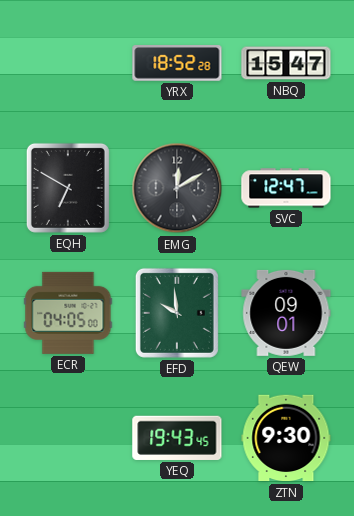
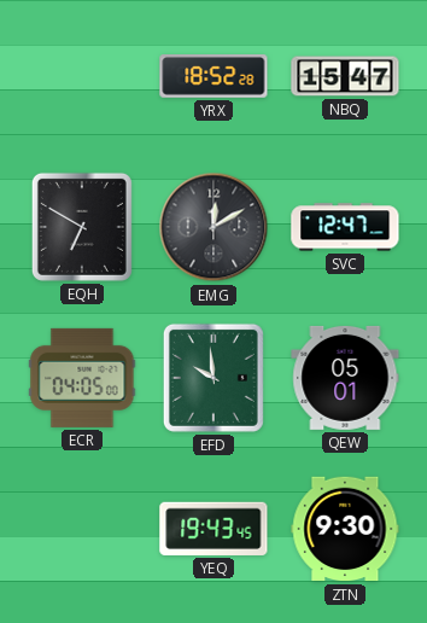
QEW: 09:01 -> 05:01
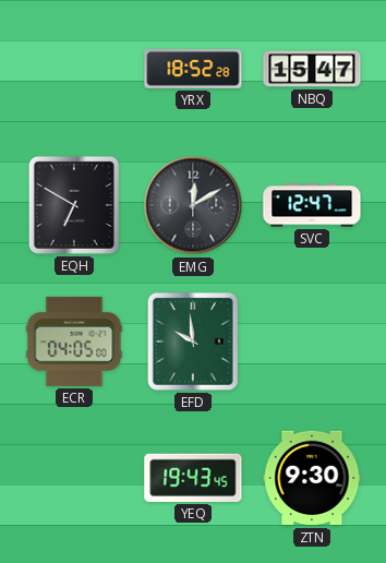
QEW: 05:01 -> none
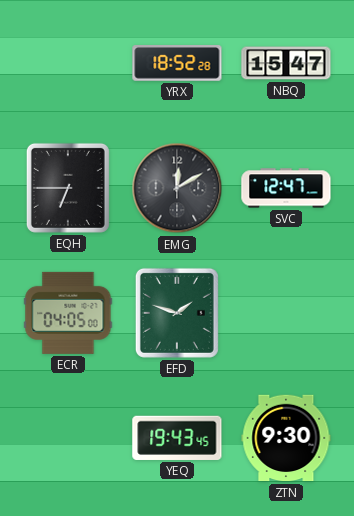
EQH: 6:50 -> 6:45
EFD: 9:59 -> 1:48
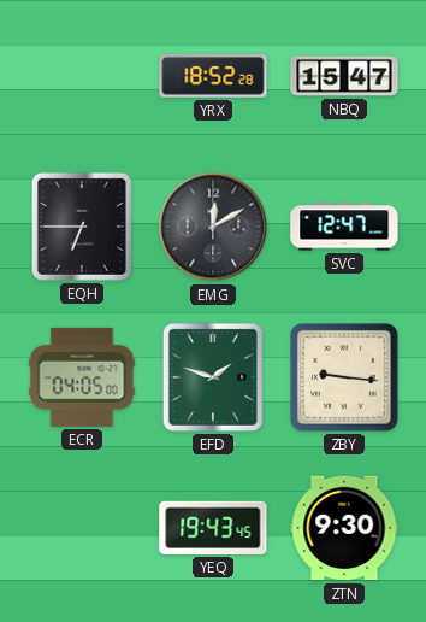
ZBY: none -> 9:16
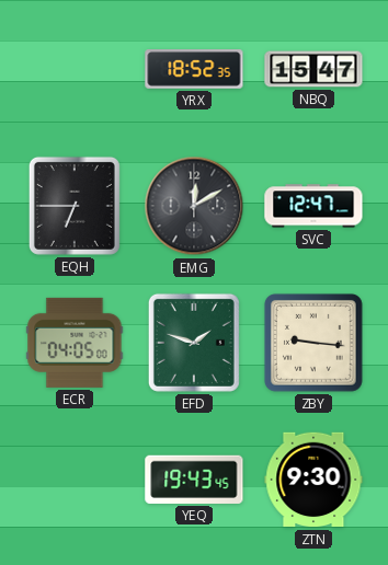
YRX: 18:52:28 -> 18:52:35
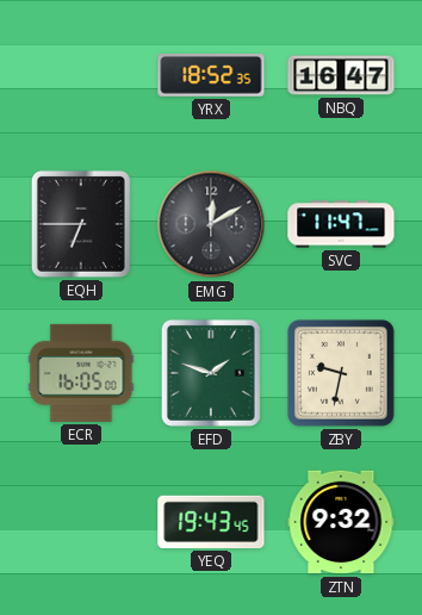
NBQ: 15:47 -> 16:47
SVC: 12:47 -> 11:47
ECR: 04:05 -> 16:05
ZBY: 9:16 -> 9:32
ZTN: 9:30 -> 9:32
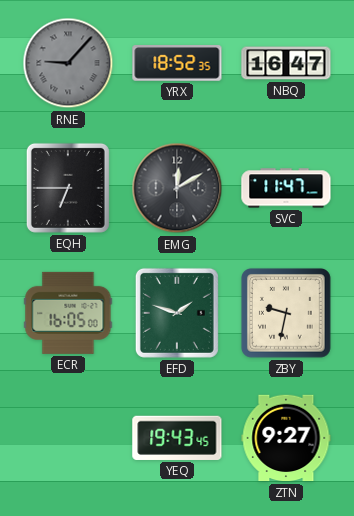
RNE: none -> 9:07
ZTN: 9:32 -> 9:27
